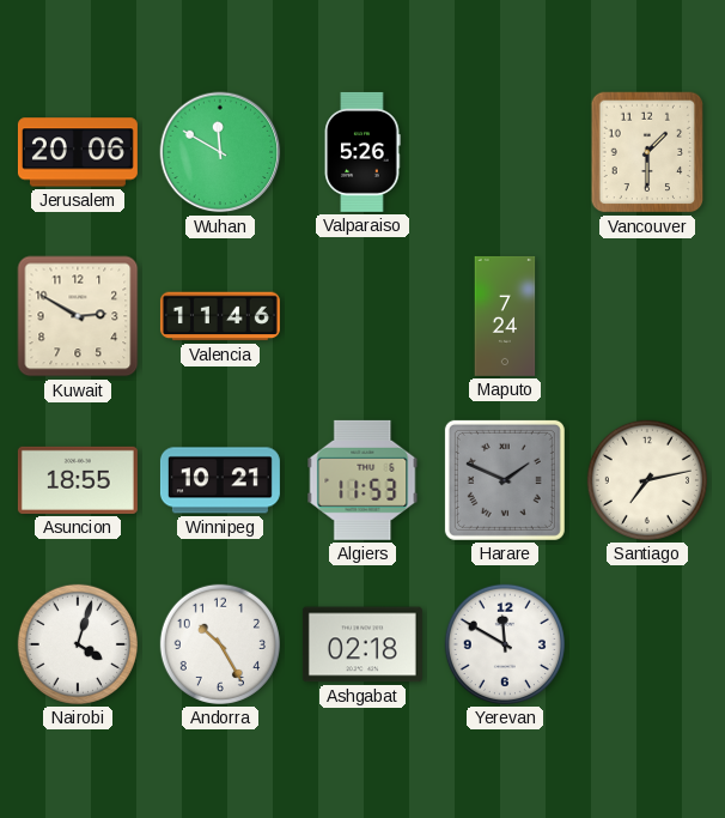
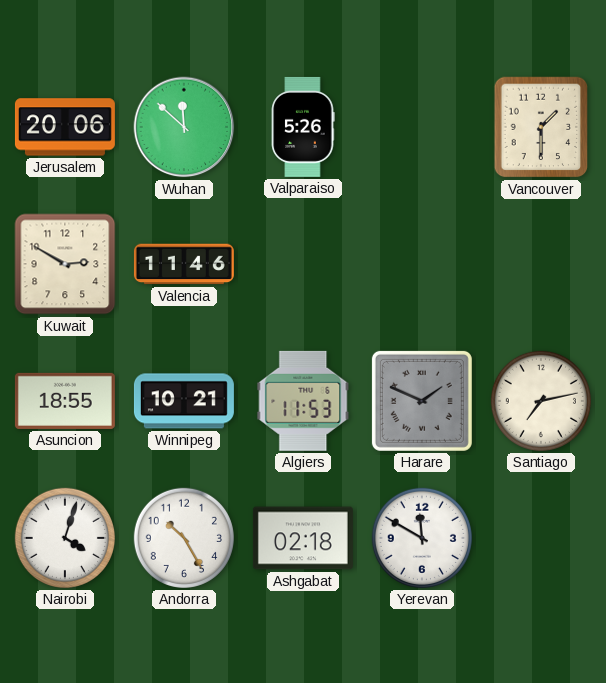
Wuhan: 11:50 -> 11:52
Maputo: 7:24 -> none
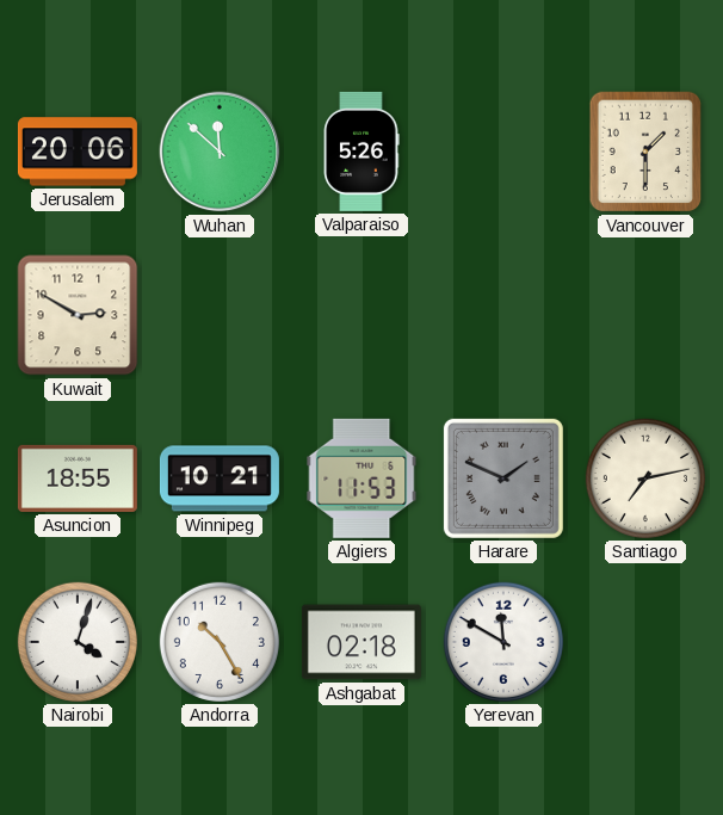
Valencia: 11:46 -> none
